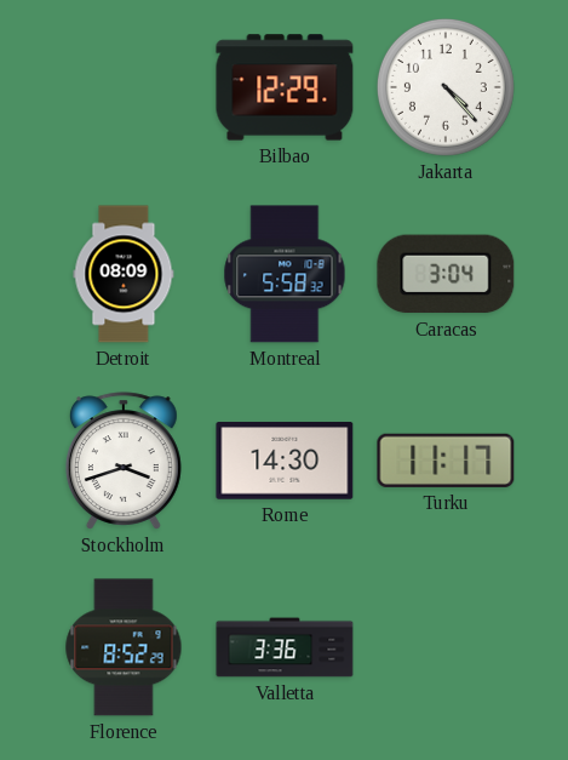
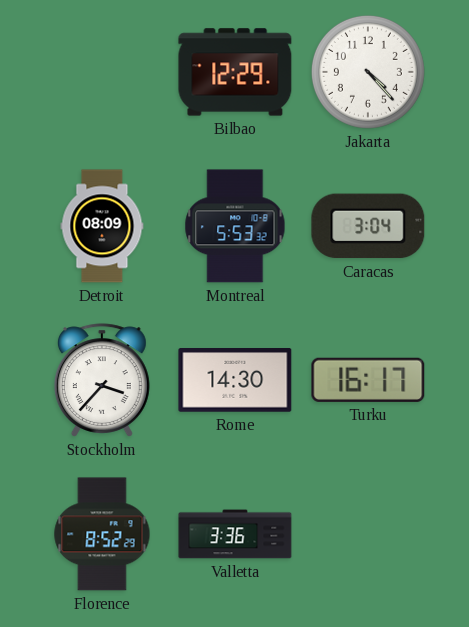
Montreal: 5:58 -> 5:53
Stockholm: 3:42 -> 3:37
Turku: 11:17 -> 16:17
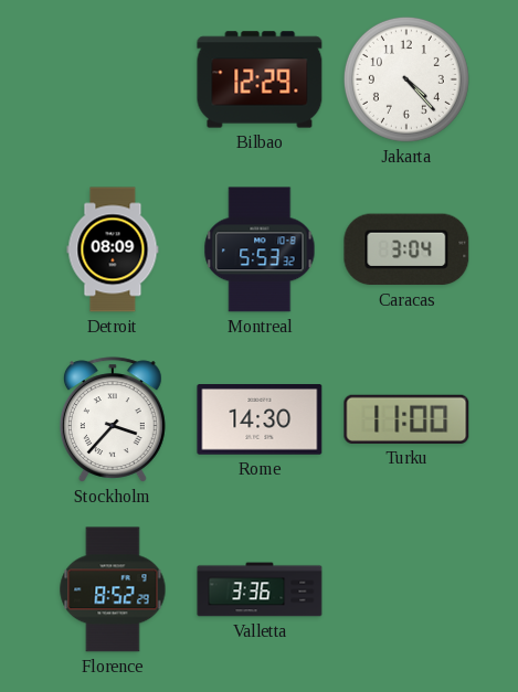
Turku: 16:17 -> 11:00
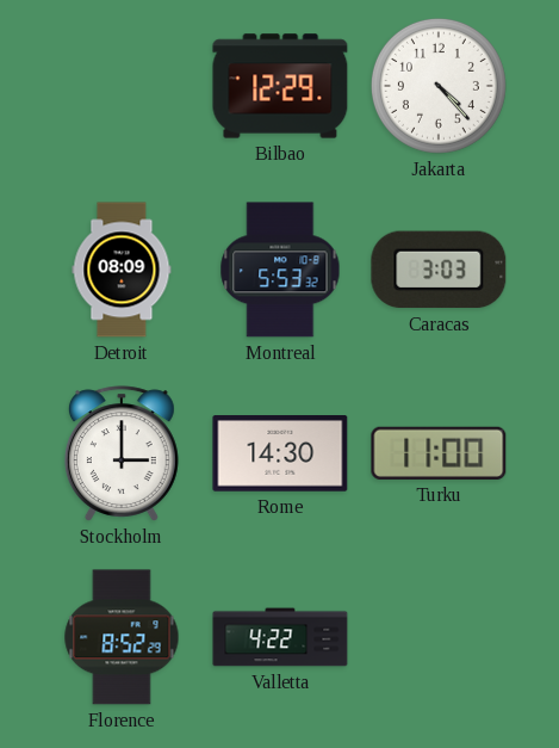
Caracas: 3:04 -> 3:03
Stockholm: 3:37 -> 3:00
Valletta: 3:36 -> 4:22
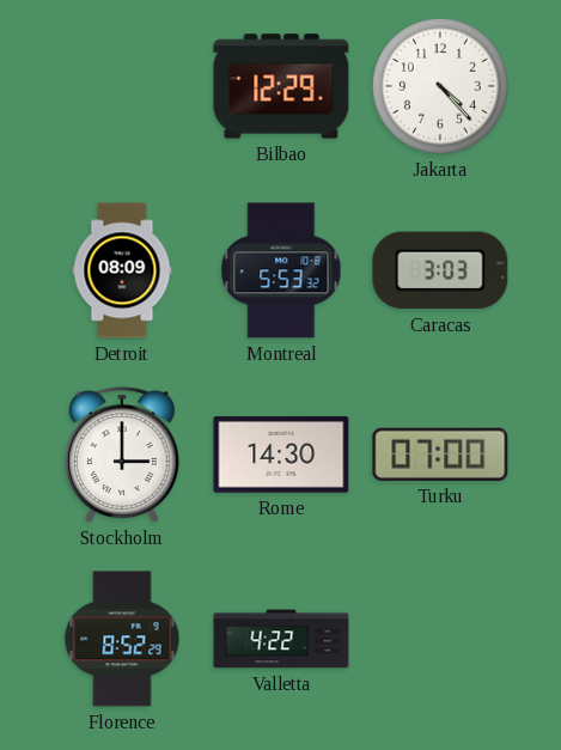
Turku: 11:00 -> 07:00
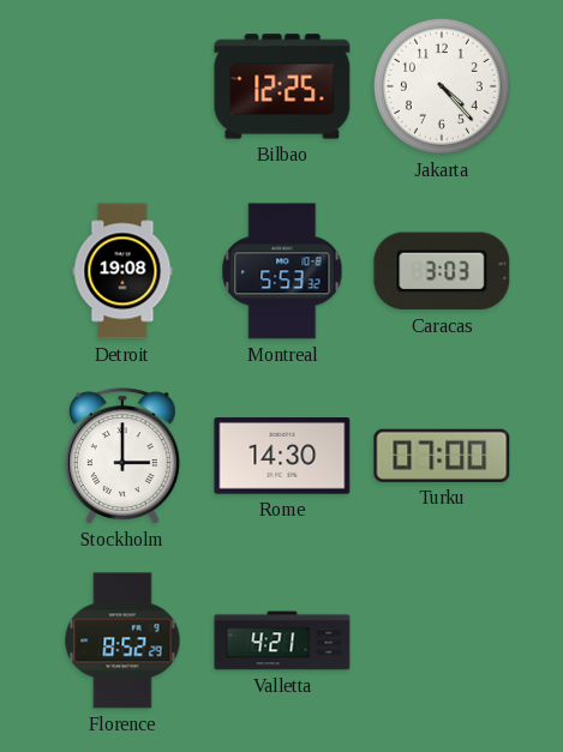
Bilbao: 12:29 -> 12:25
Detroit: 08:09 -> 19:08
Valletta: 4:22 -> 4:21
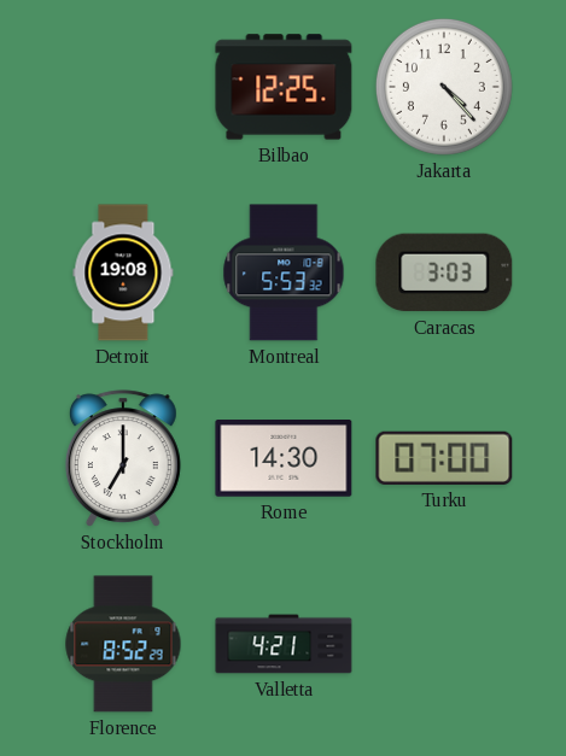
Stockholm: 3:00 -> 7:00
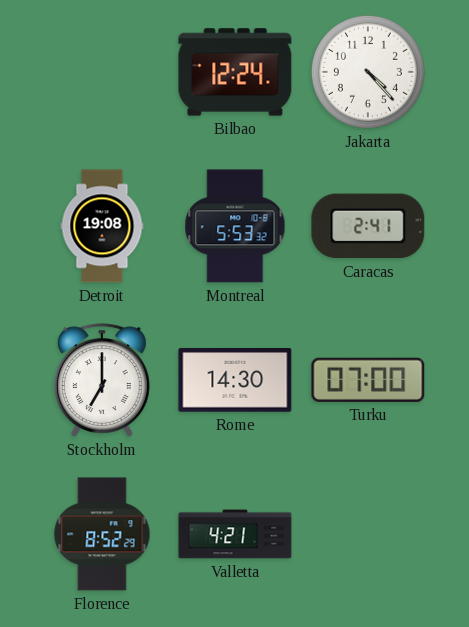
Bilbao: 12:25 -> 12:24
Caracas: 3:03 -> 2:41
